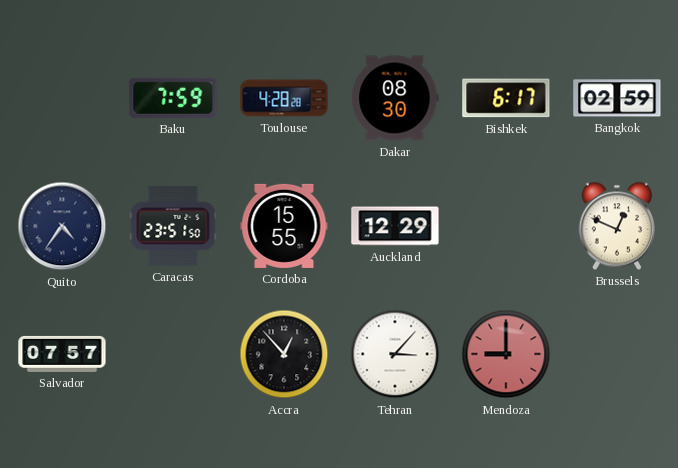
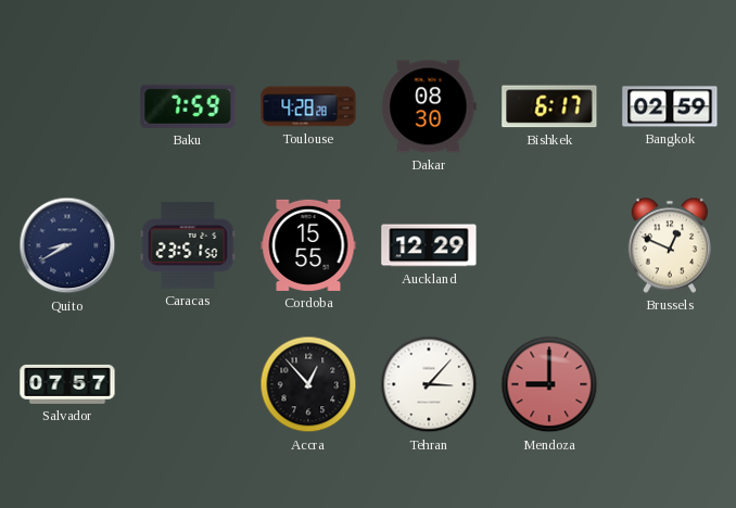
Quito: 4:36 -> 8:40
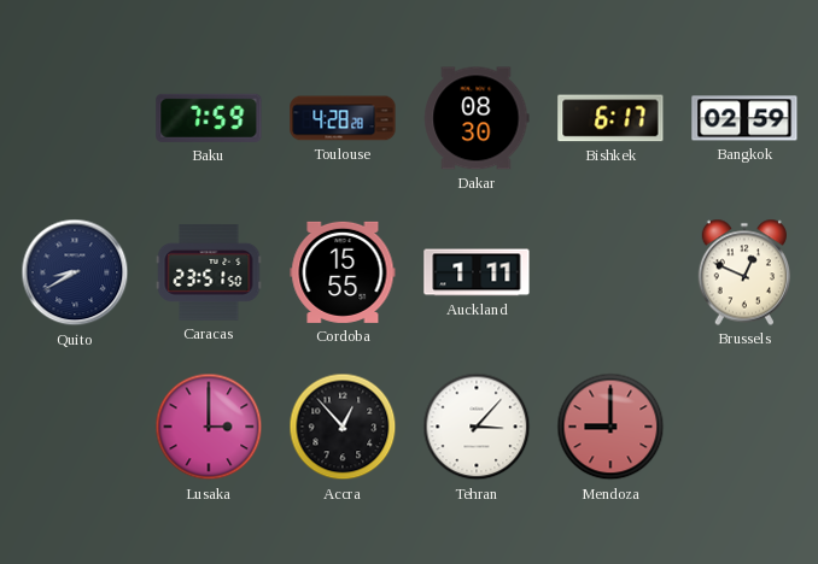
Auckland: 12:29 -> 1:11
Salvador: 07:57 -> none
Lusaka: none -> 3:00
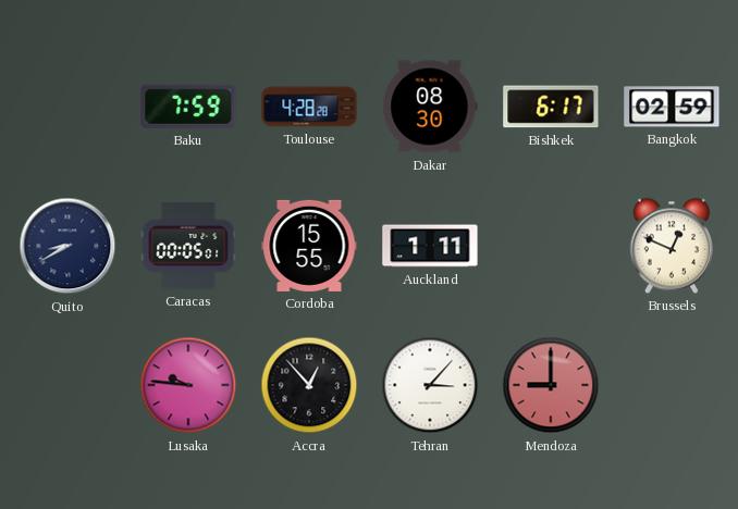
Caracas: 23:51 -> 00:05
Lusaka: 3:00 -> 9:46
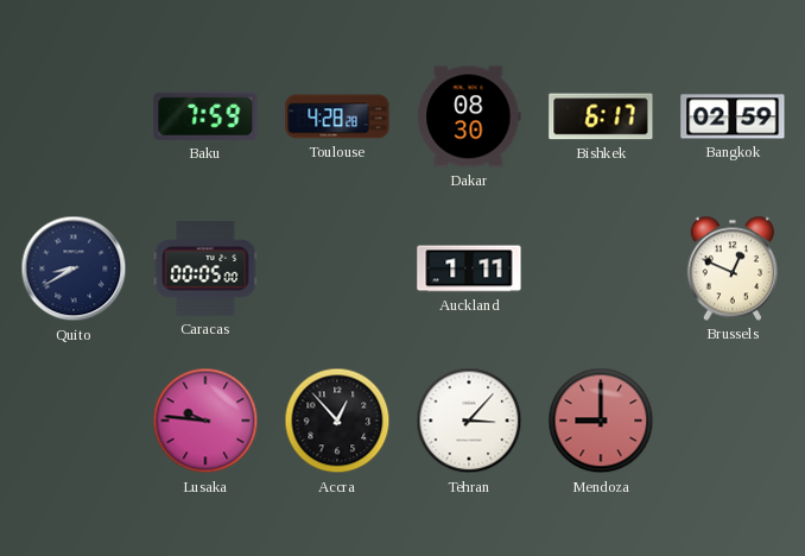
Caracas: 00:05:01 -> 00:05:00
Cordoba: 15:55 -> none
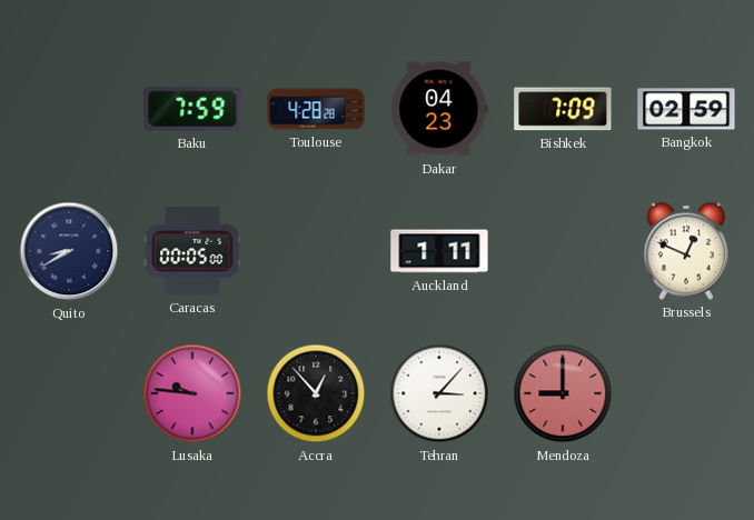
Dakar: 08:30 -> 04:23
Bishkek: 6:17 -> 7:09
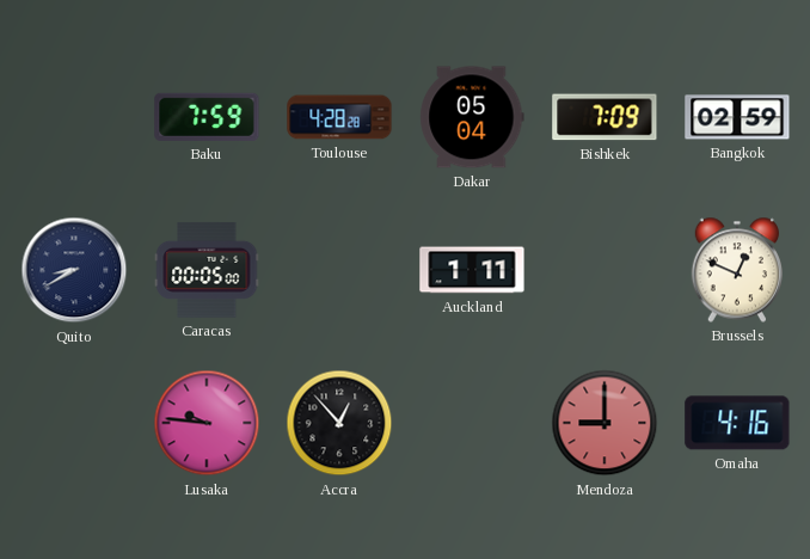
Dakar: 04:23 -> 05:04
Tehran: 3:07 -> none
Omaha: none -> 4:16
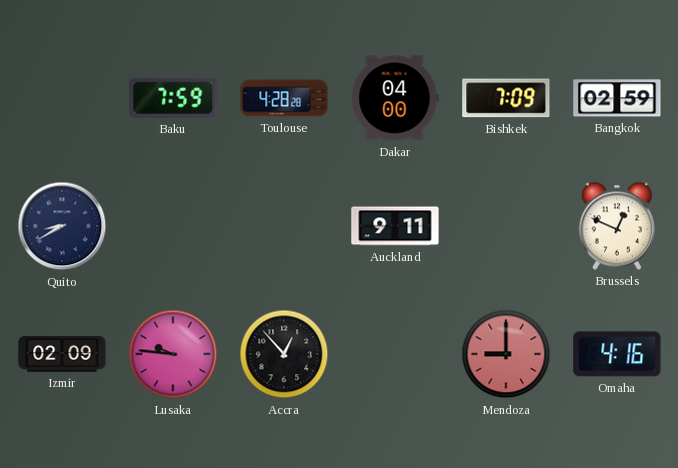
Dakar: 05:04 -> 04:00
Caracas: 00:05 -> none
Auckland: 1:11 -> 9:11
Izmir: none -> 02:09
